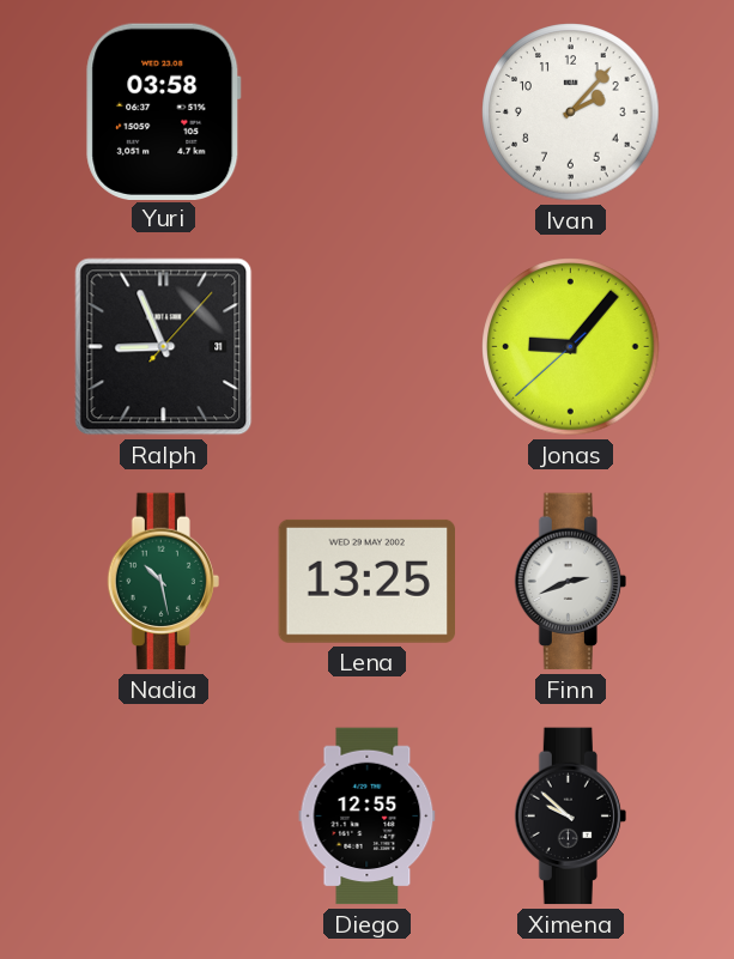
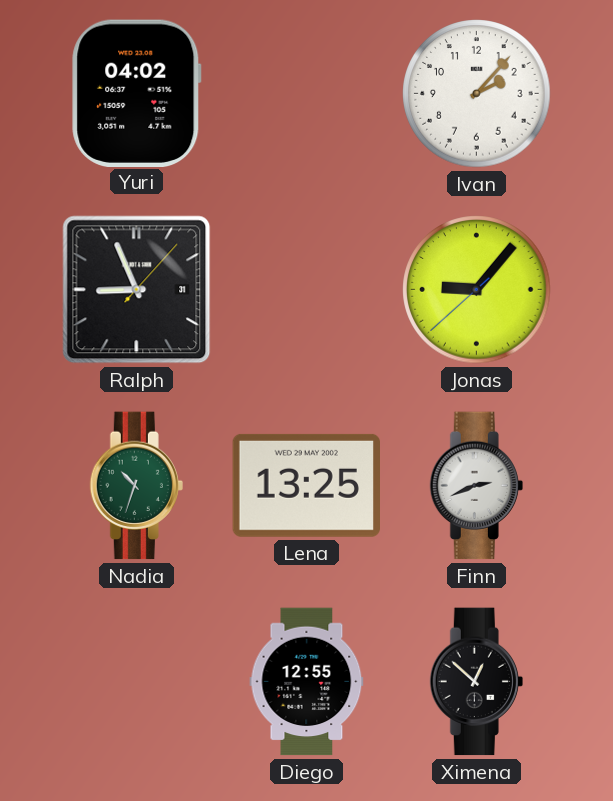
Yuri: 03:58 -> 04:02
Nadia: 10:28 -> 10:33
Ximena: 9:52 -> 12:52
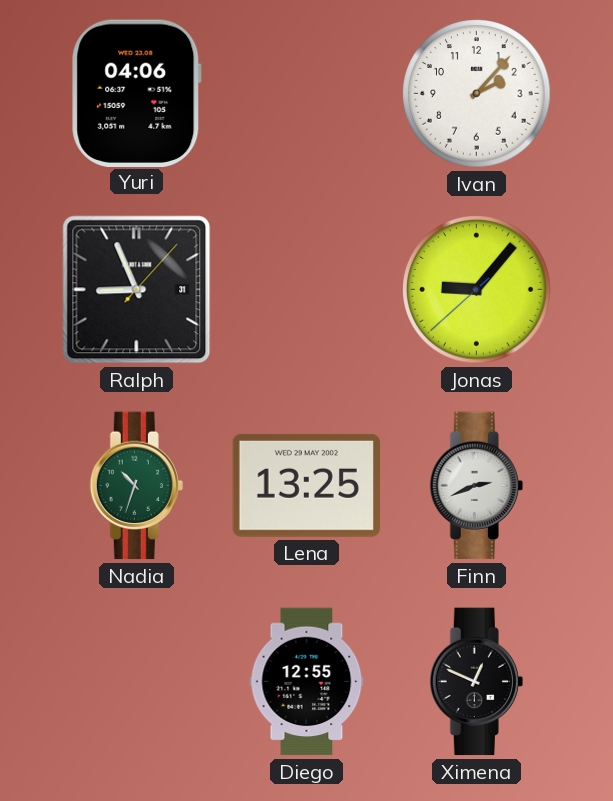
Yuri: 04:02 -> 04:06
Ximena: 12:52 -> 12:49
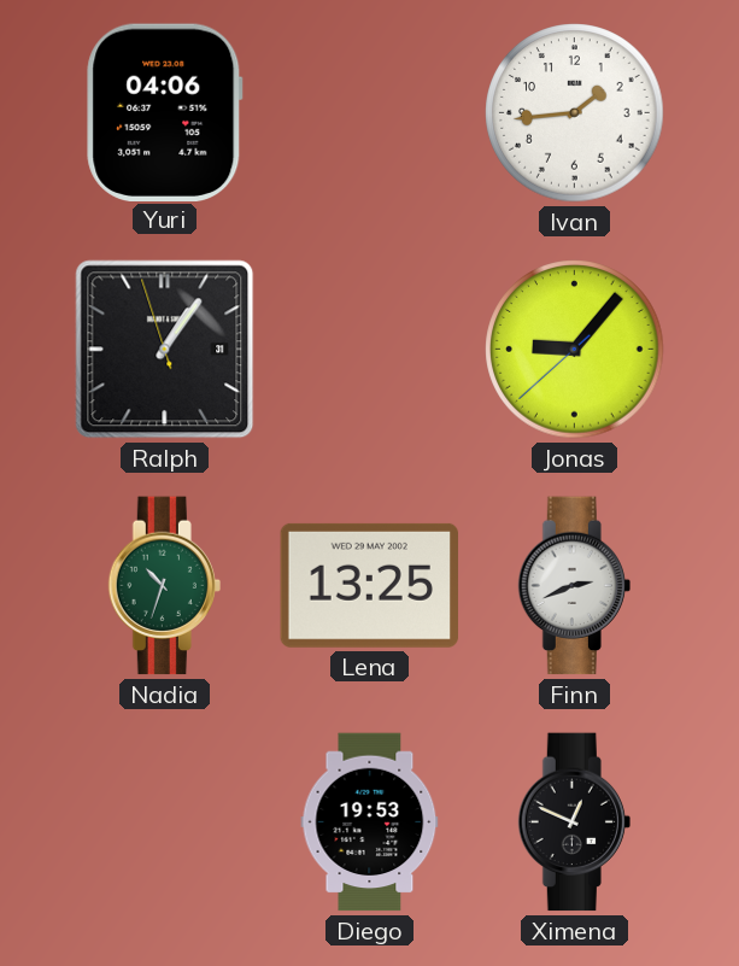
Ivan: 2:07 -> 1:44
Ralph: 8:56 -> 1:05
Diego: 12:55 -> 19:53
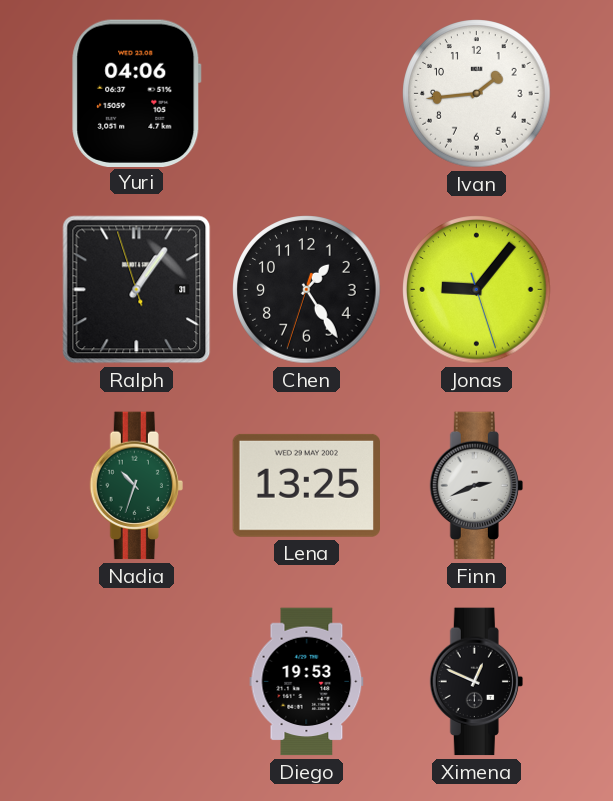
Chen: none -> 1:24
Jonas: 9:06:38 -> 9:06:27
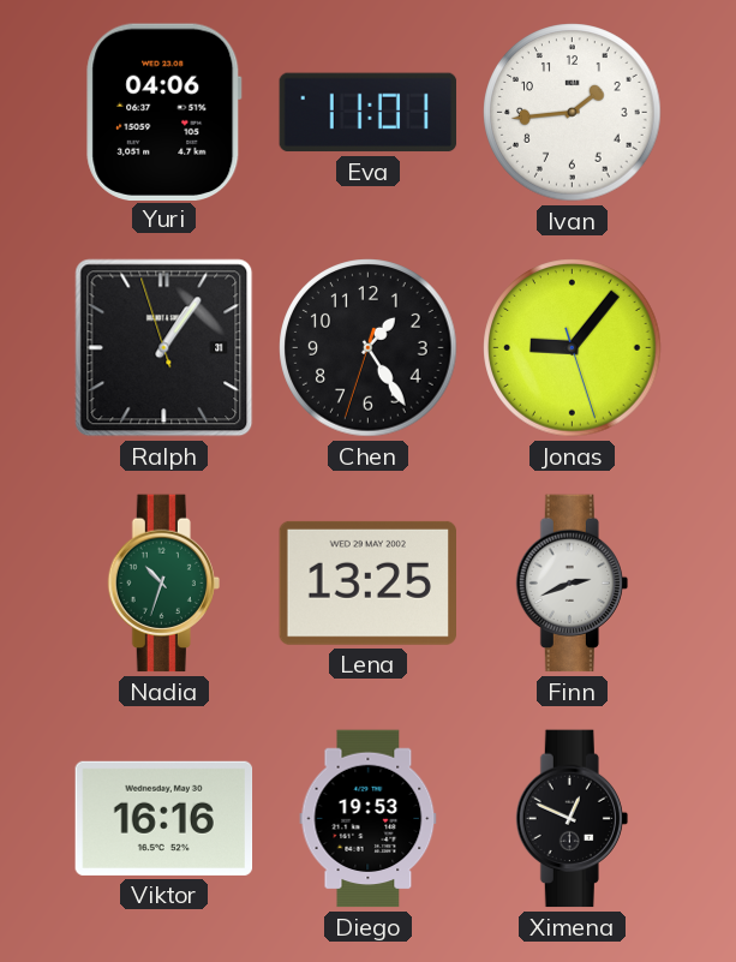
Eva: none -> 11:01
Viktor: none -> 16:16
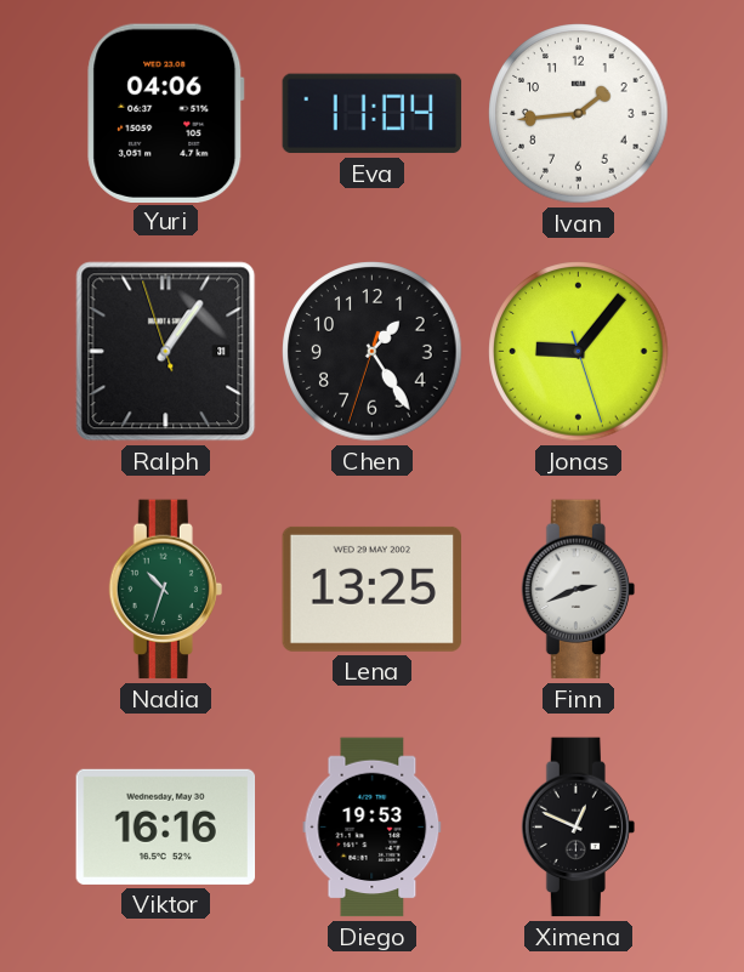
Eva: 11:01 -> 11:04
